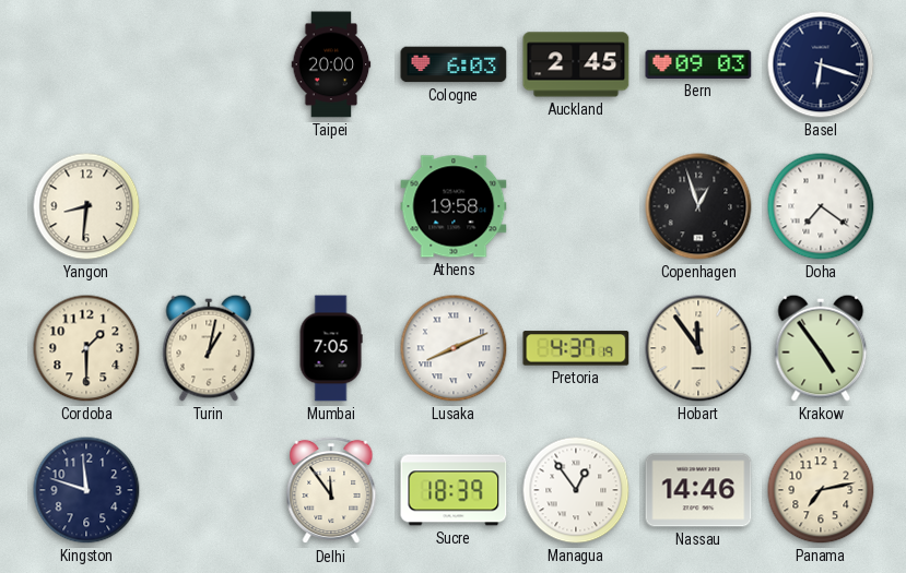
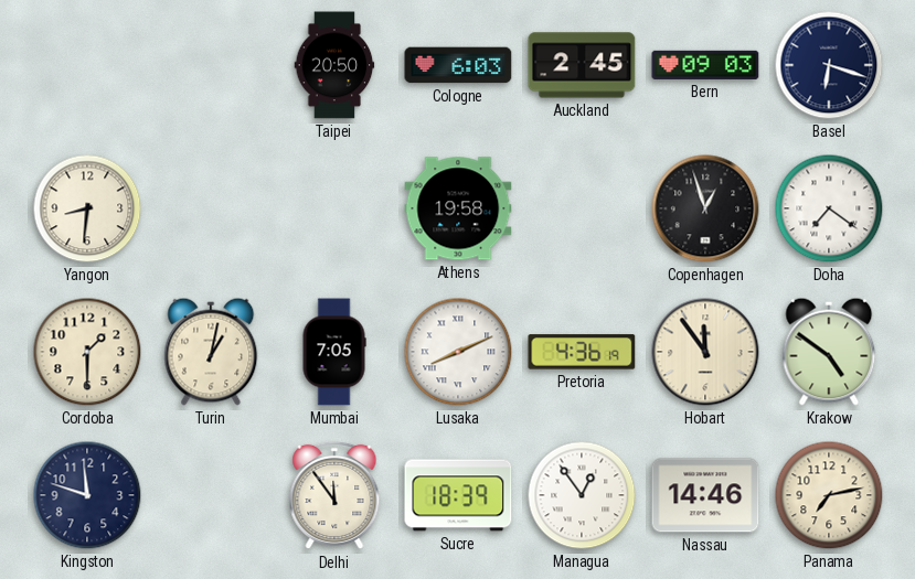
Taipei: 20:00 -> 20:50
Pretoria: 4:37 -> 4:36
Krakow: 4:54 -> 4:51
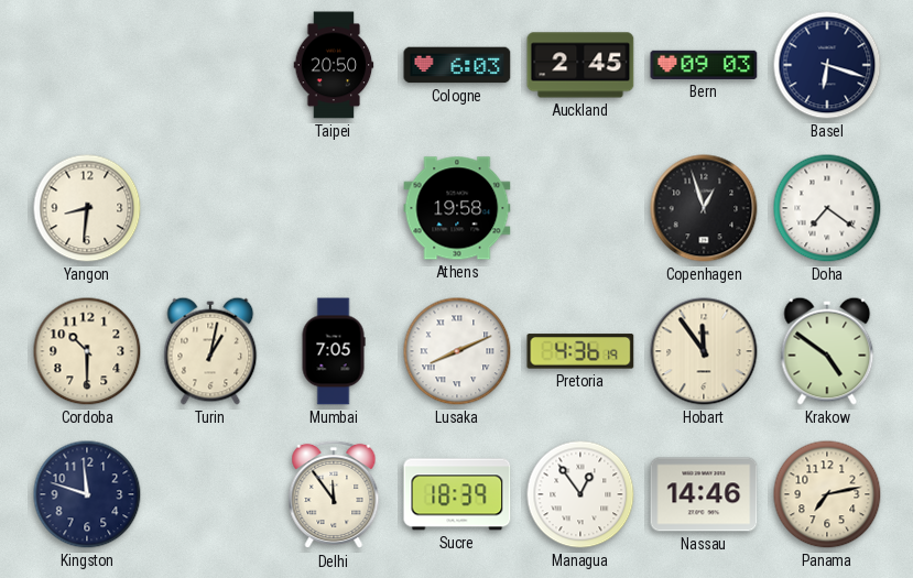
Cordoba: 1:30 -> 10:30
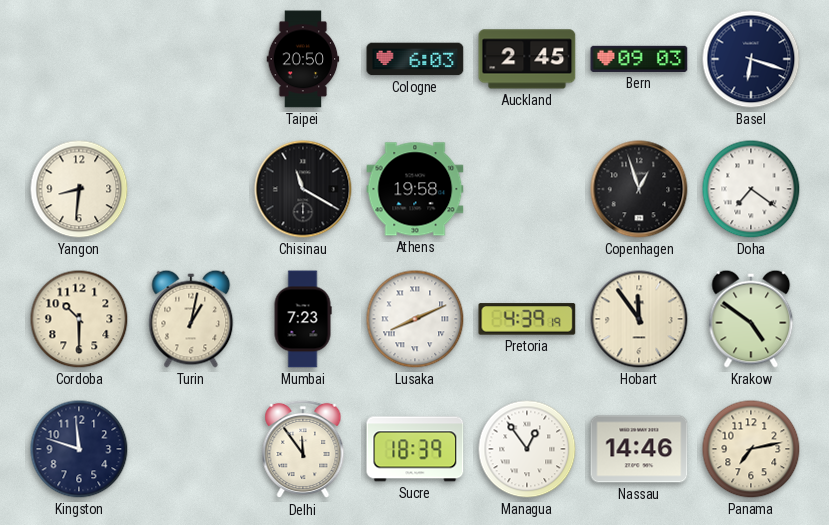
Chisinau: none -> 11:20
Mumbai: 7:05 -> 7:23
Pretoria: 4:36 -> 4:39
